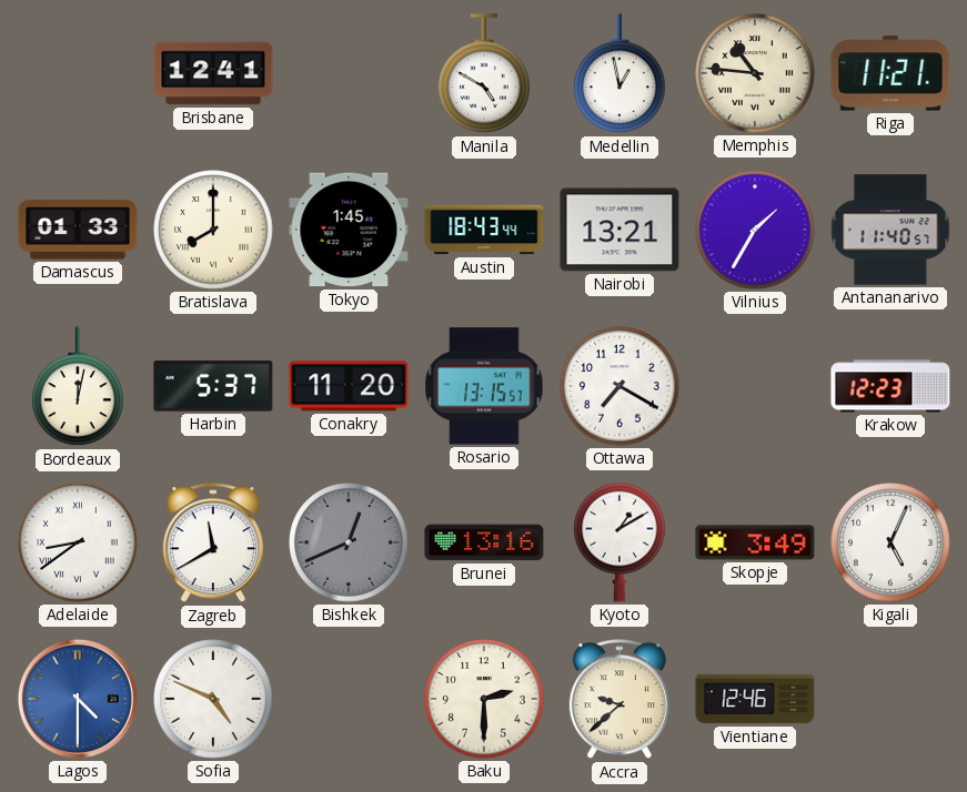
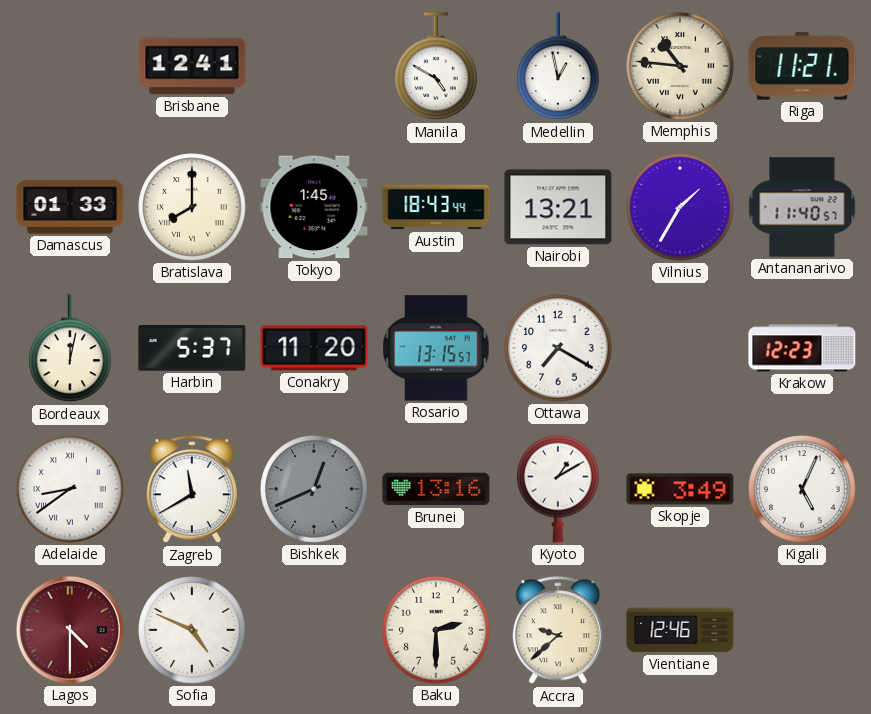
Lagos dial: blue -> burgundy
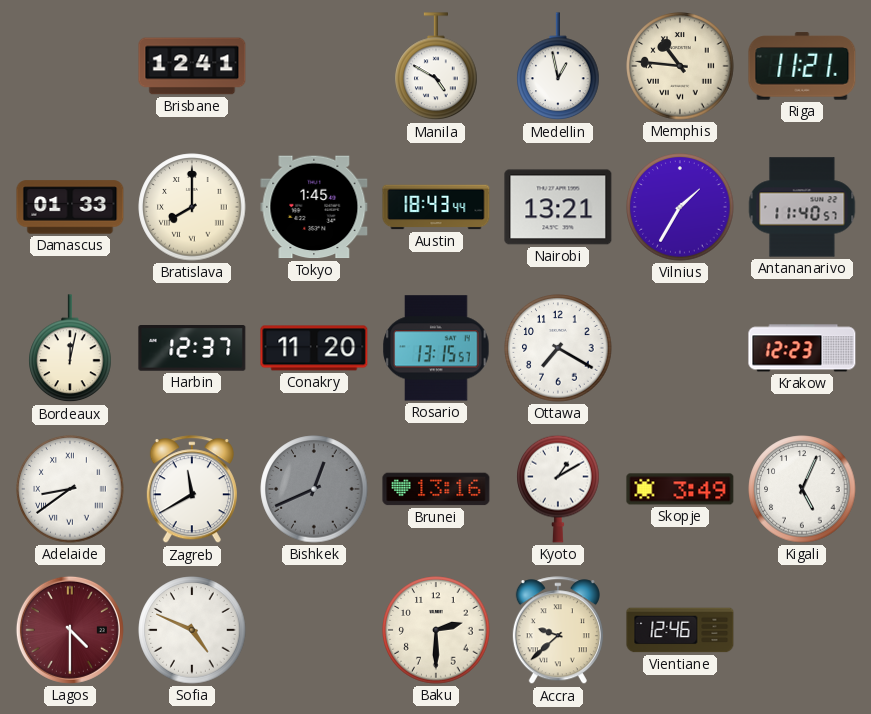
Harbin: 5:37 -> 12:37
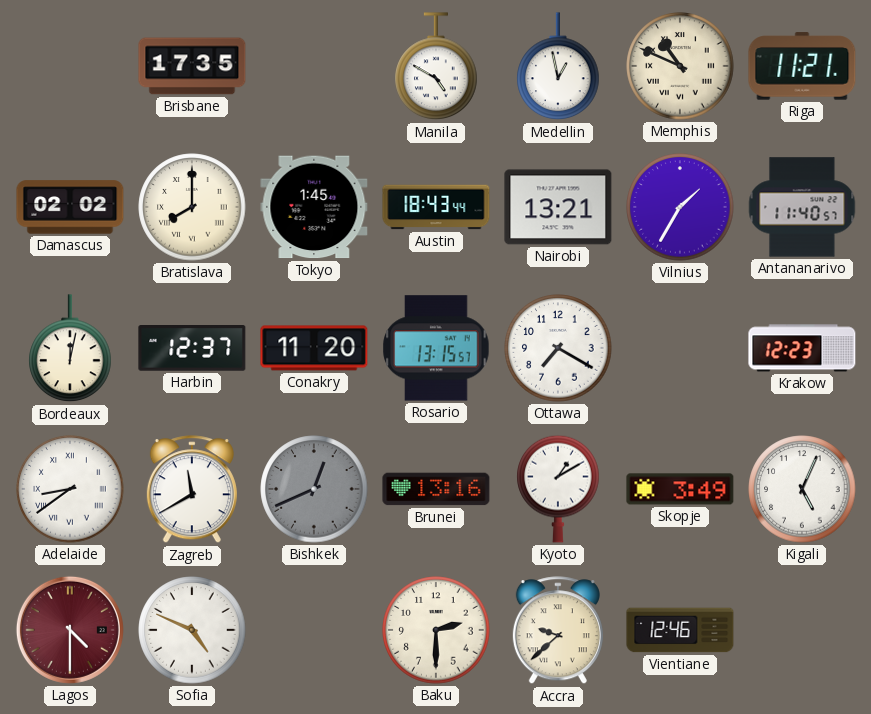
Brisbane: 12:41 -> 17:35
Memphis: 10:46 -> 10:49
Damascus: 01:33 -> 02:02
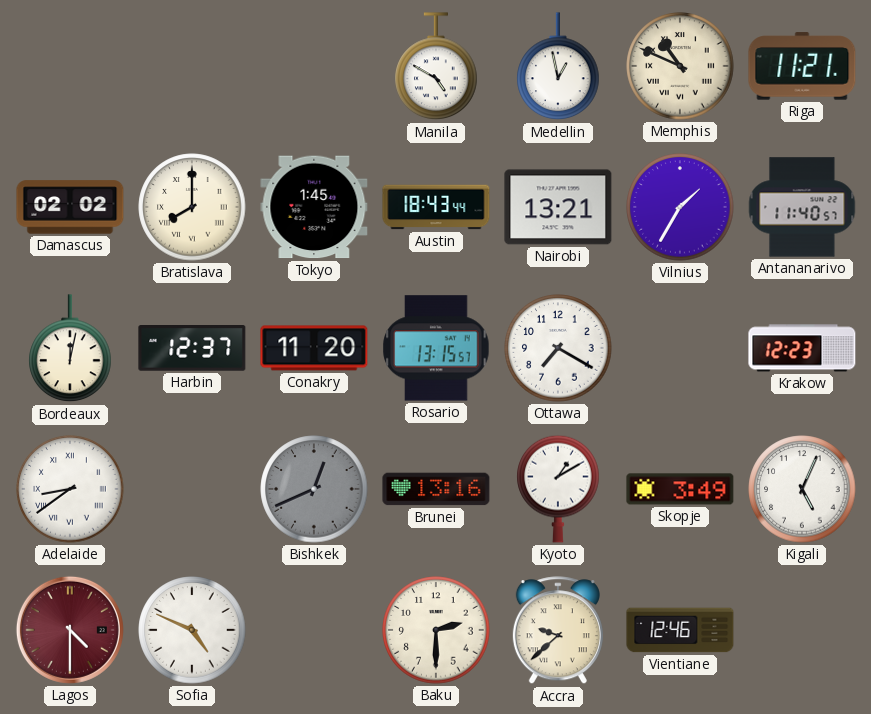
Brisbane: 17:35 -> none
Zagreb: 11:40 -> none
